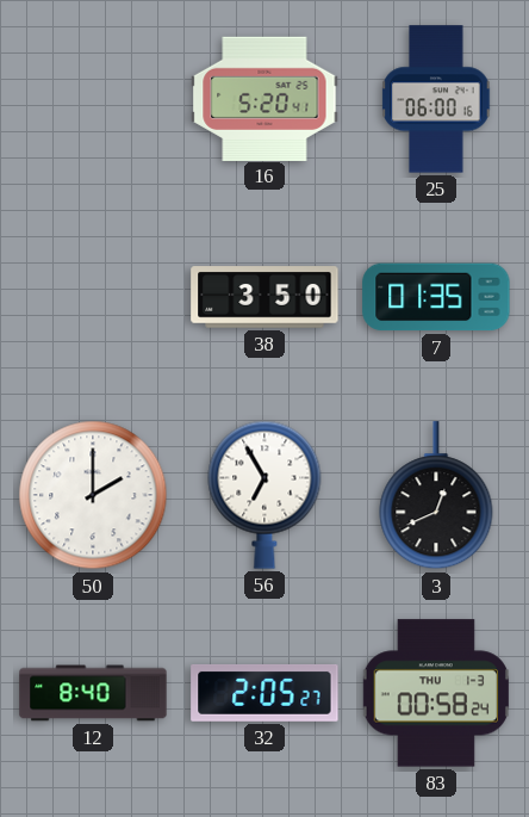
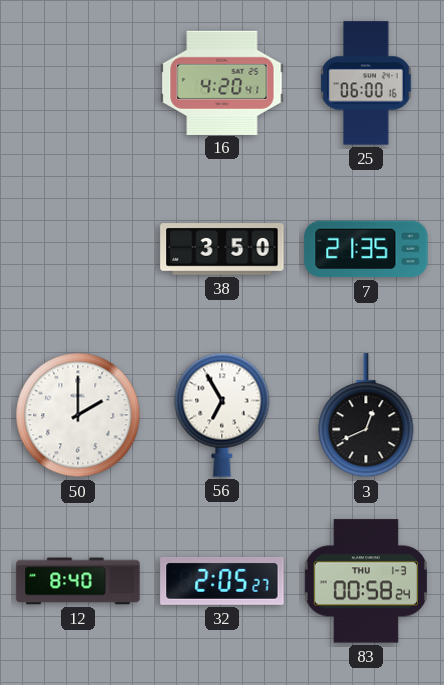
16: 5:20 -> 4:20
7: 01:35 -> 21:35
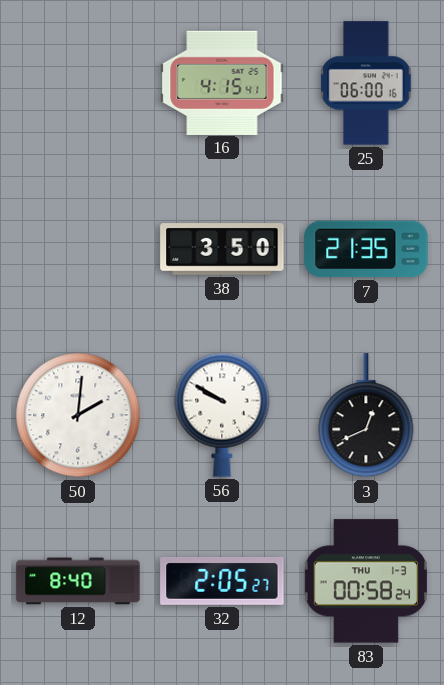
16: 4:20 -> 4:15
50: 2:00 -> 2:01
56: 6:55 -> 9:50
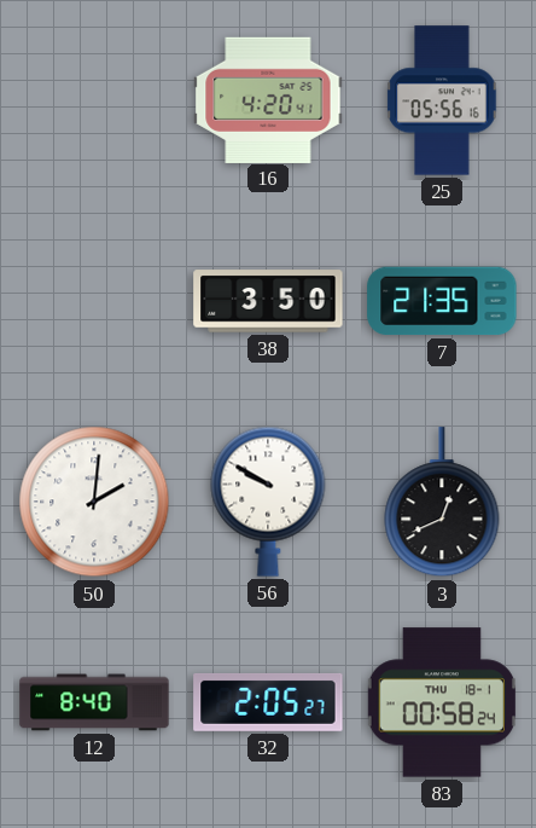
16: 4:15 -> 4:20
25: 06:00 -> 05:56
83 date: THU 1-3 -> THU 18-1
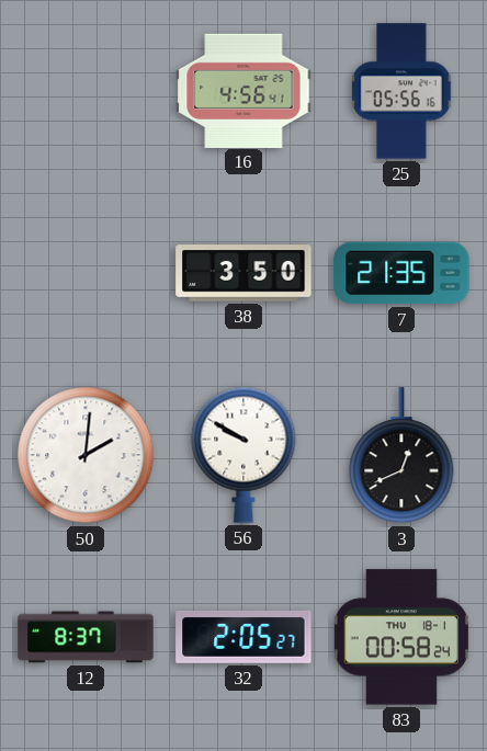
16: 4:20 -> 4:56
12: 8:40 -> 8:37
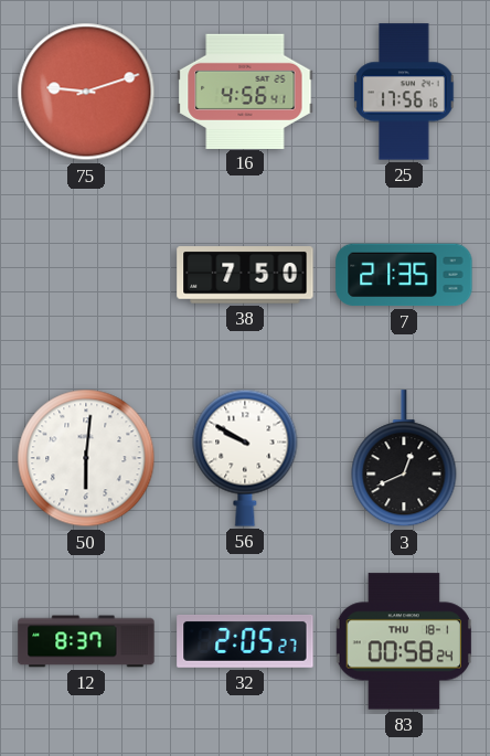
75: none -> 9:12
25: 05:56 -> 17:56
38: 3:50 -> 7:50
50: 2:01 -> 6:01
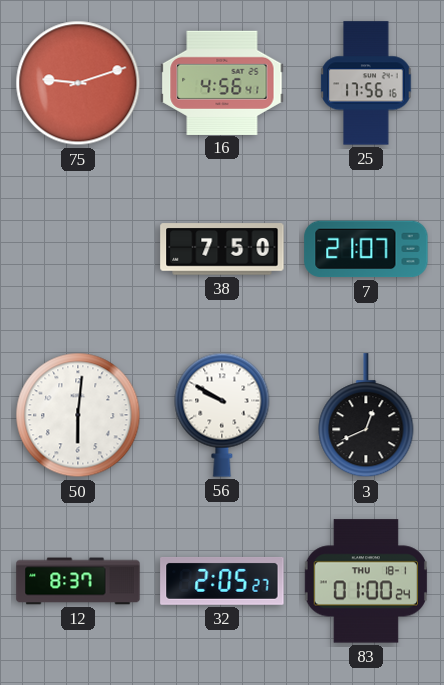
7: 21:35 -> 21:07
83: 00:58 -> 01:00
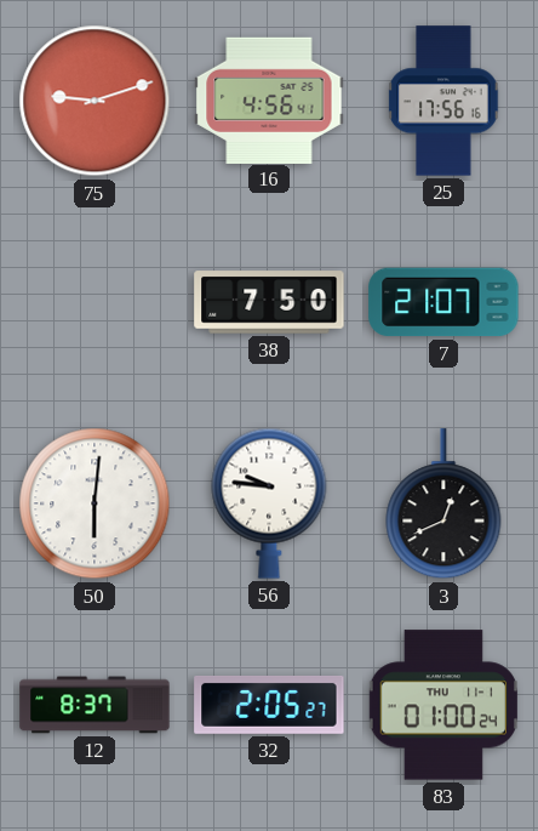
56: 9:50 -> 9:46
83 date: THU 18-1 -> THU 11-1
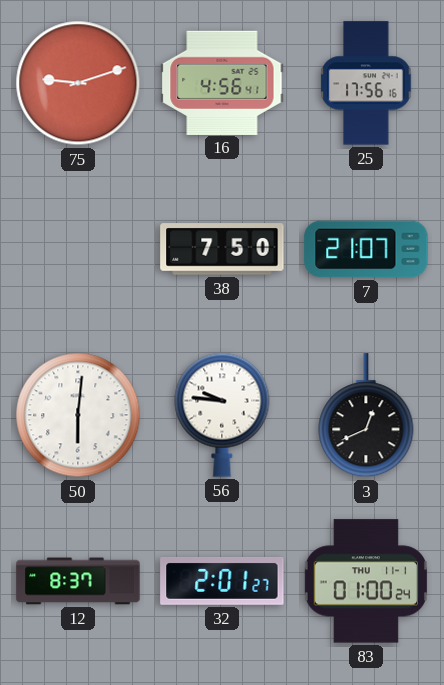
32: 2:05 -> 2:01
